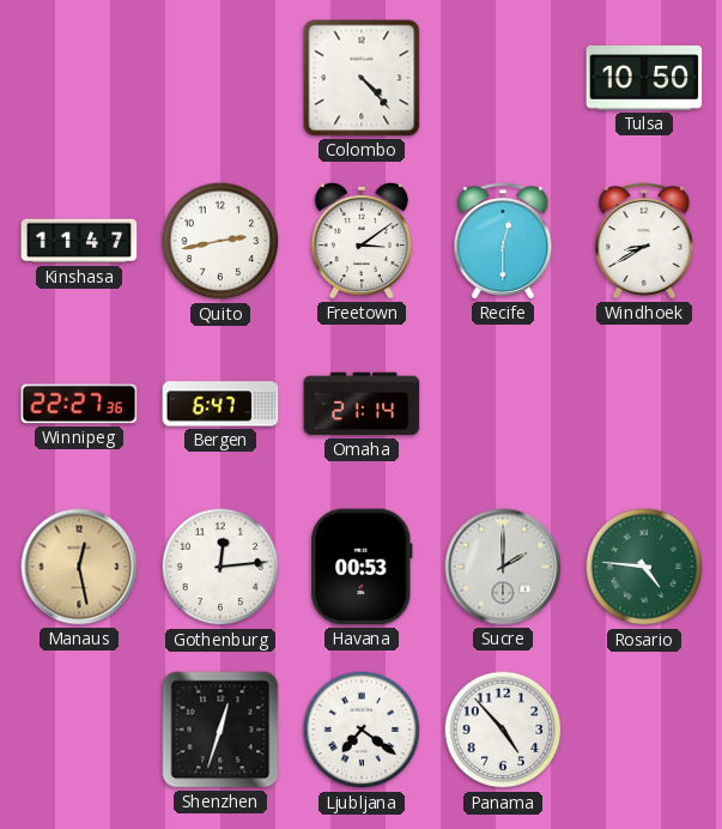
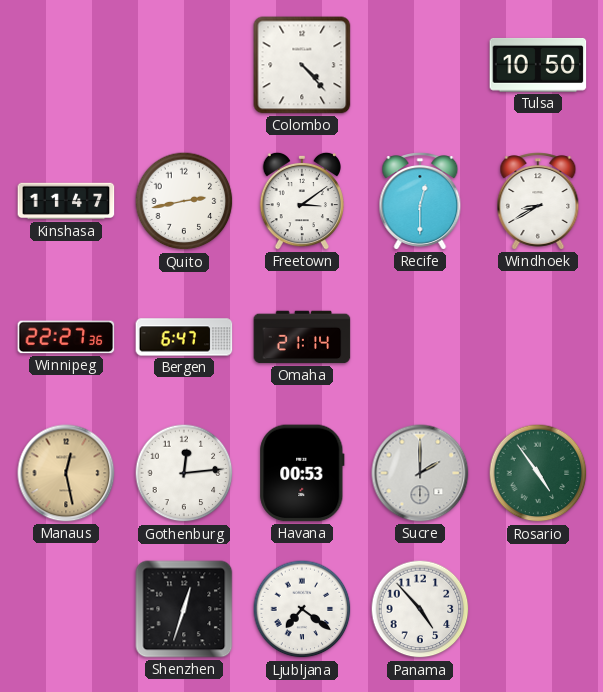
Rosario: 4:46 -> 4:54
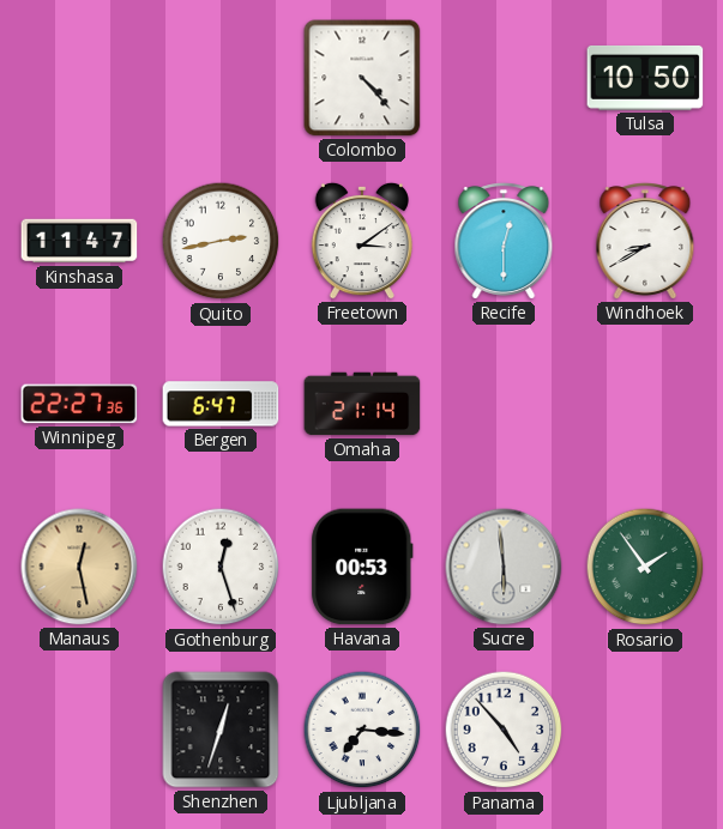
Gothenburg: 12:14 -> 12:27
Sucre: 2:00 -> 5:59
Rosario: 4:54 -> 1:54
Ljubljana: 7:21 -> 7:16
